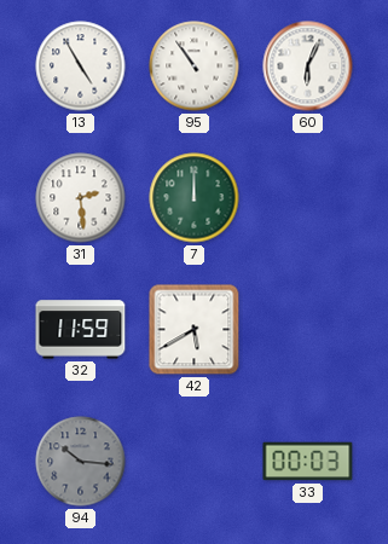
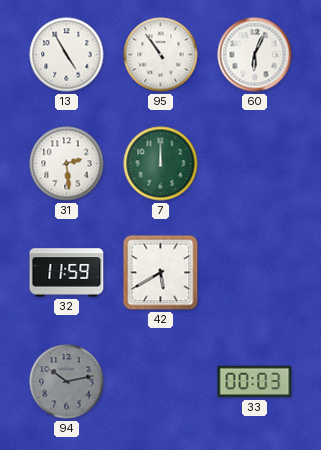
94: 10:16 -> 10:13
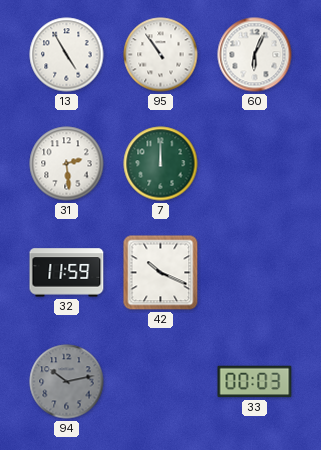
42: 5:40 -> 10:19
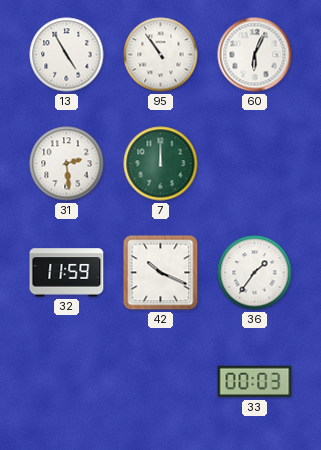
36: none -> 1:36
94: 10:13 -> none
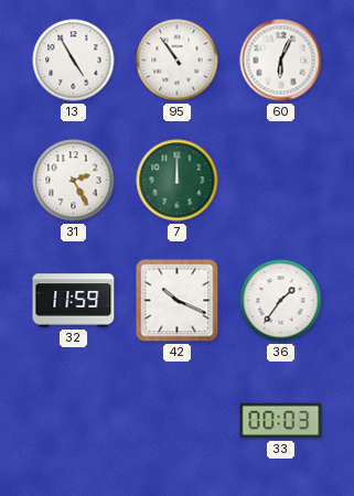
31: 2:29 -> 2:25
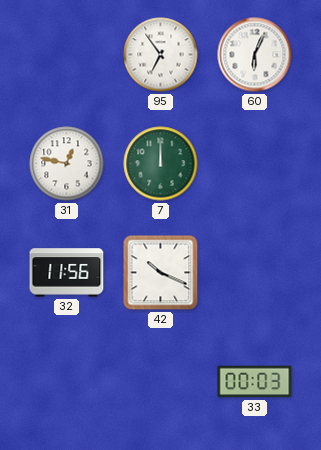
13: 4:55 -> none
95: 10:54 -> 6:54
31: 2:25 -> 12:47
32: 11:59 -> 11:56
36: 1:36 -> none
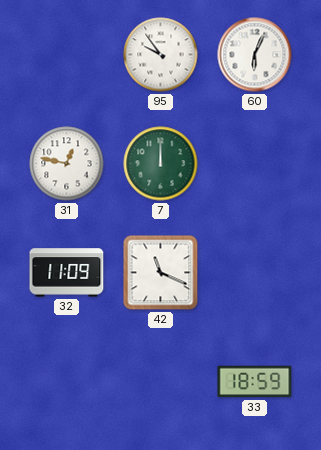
95: 6:54 -> 9:54
32: 11:56 -> 11:09
42: 10:19 -> 11:19
33: 00:03 -> 18:59
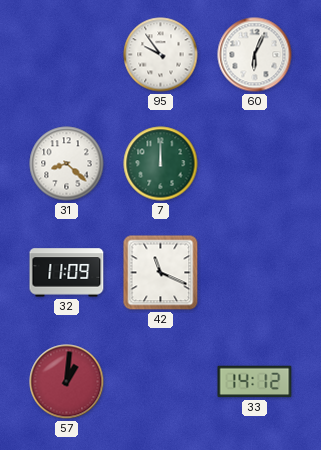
31: 12:47 -> 8:22
57: none -> 1:01
33: 18:59 -> 14:12
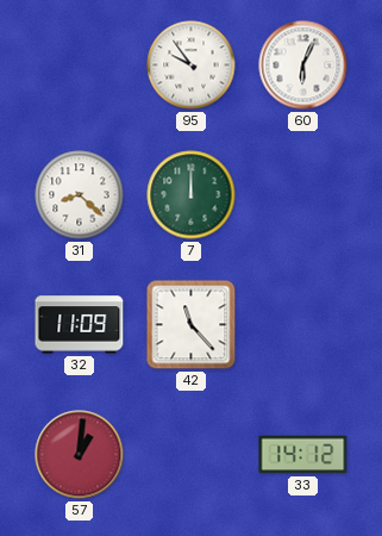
42: 11:19 -> 11:23
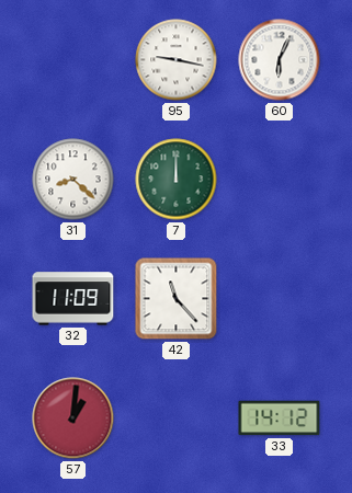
95: 9:54 -> 9:17
